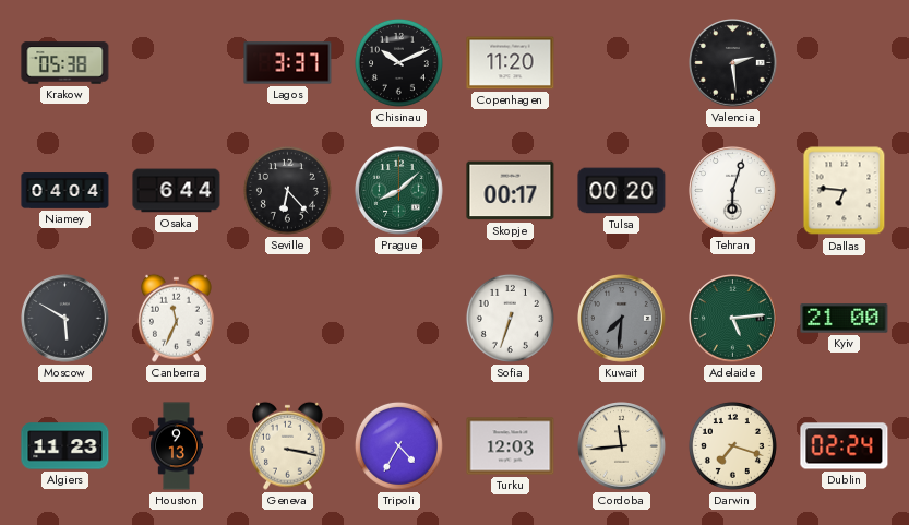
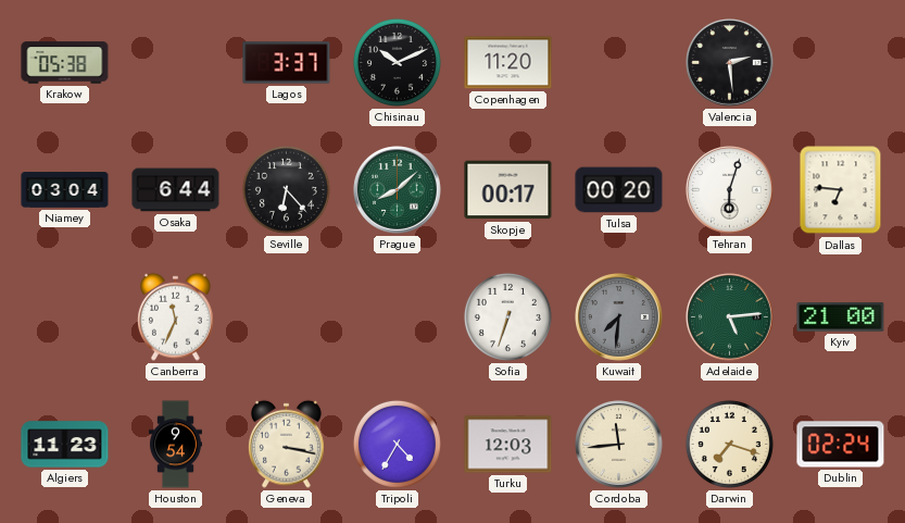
Niamey: 04:04 -> 03:04
Moscow: 5:50 -> none
Houston: 9:13 -> 9:54
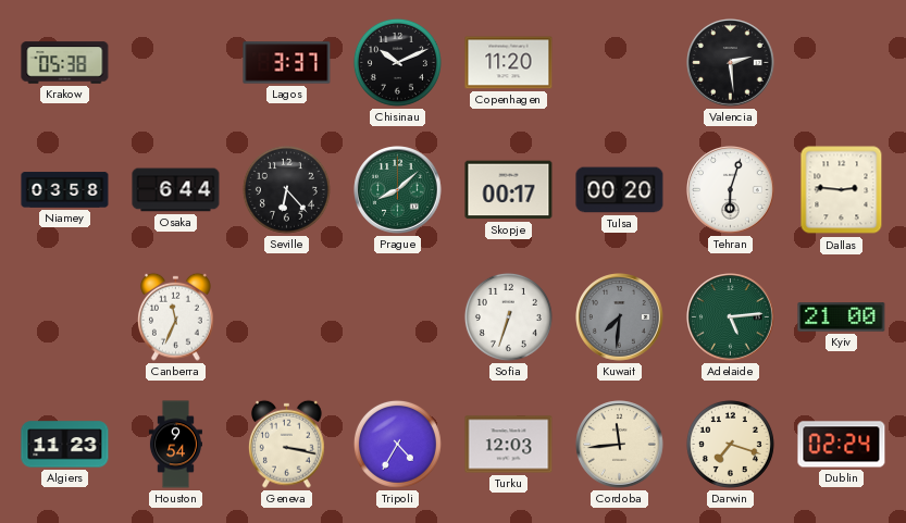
Niamey: 03:04 -> 03:58
Dallas: 6:46 -> 2:46
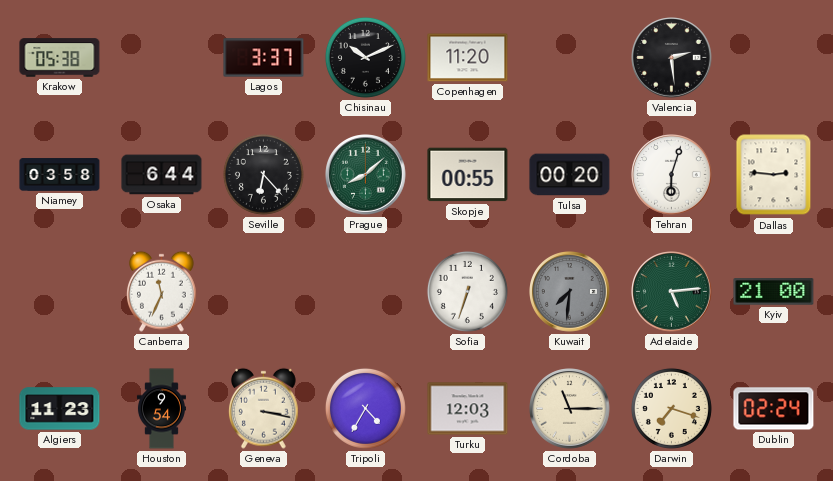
Skopje: 00:17 -> 00:55
Cordoba: 11:44 -> 11:15
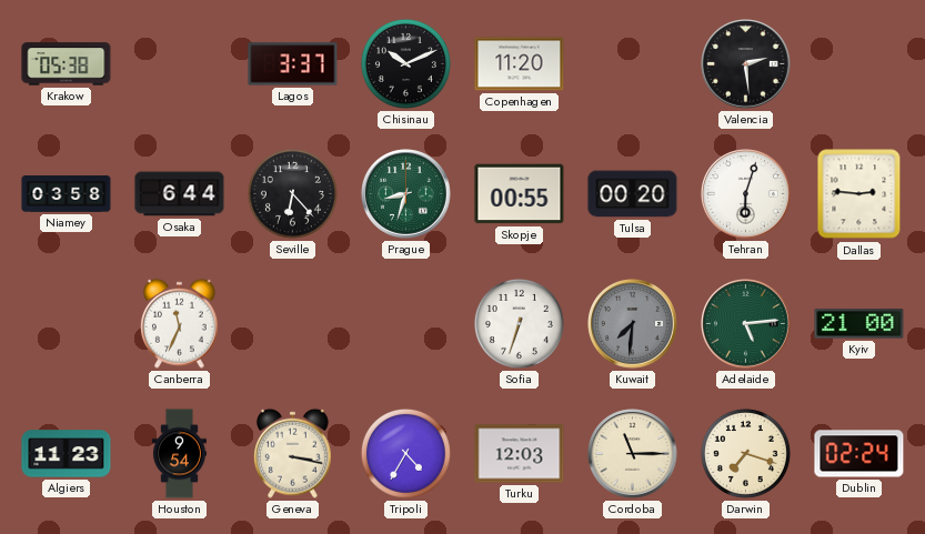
Prague: 8:08 -> 8:33
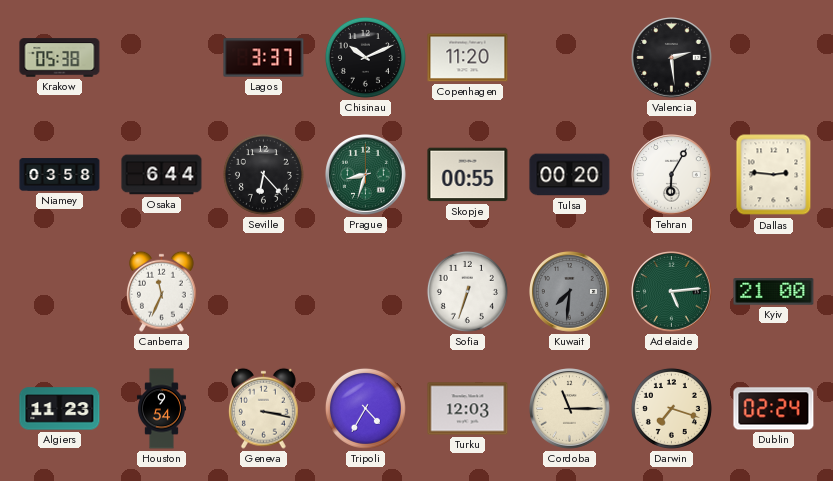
Tehran: 6:03 -> 6:05
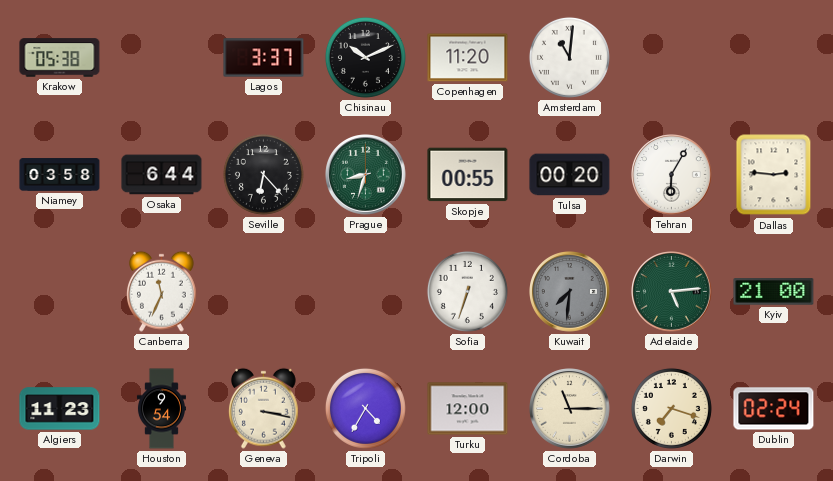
Amsterdam: none -> 11:01
Valencia: 2:29 -> none
Turku: 12:03 -> 12:00
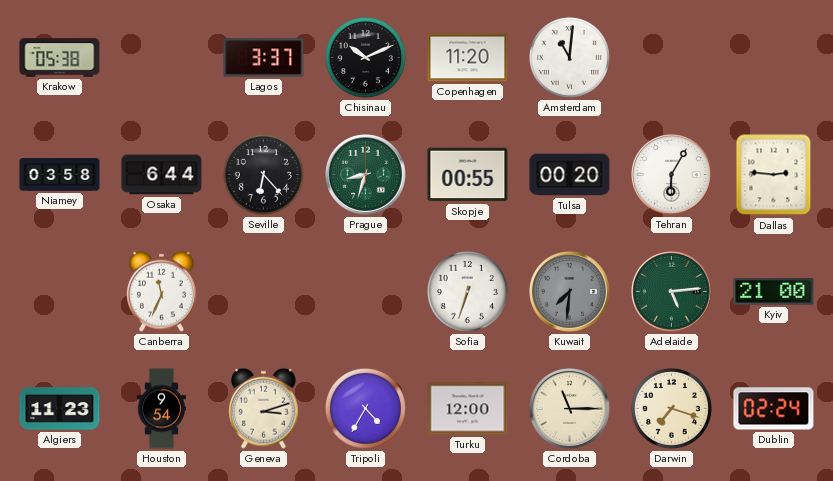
Geneva: 3:17 -> 3:12
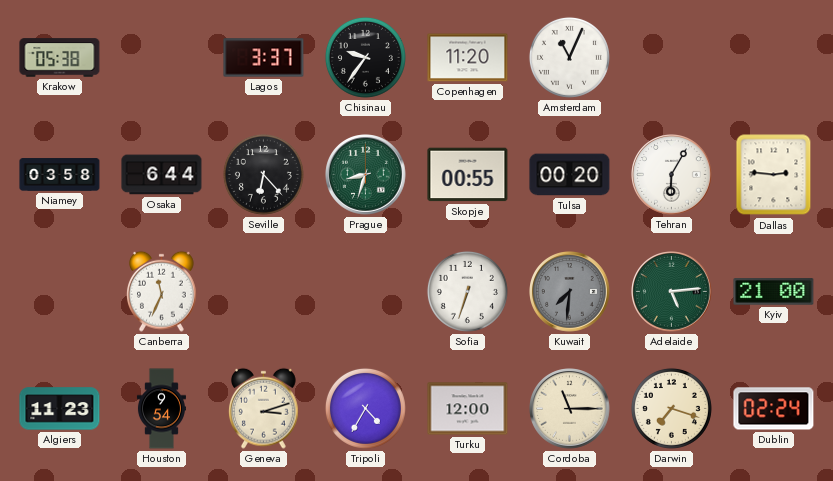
Chisinau: 10:11 -> 9:36
Amsterdam: 11:01 -> 11:04
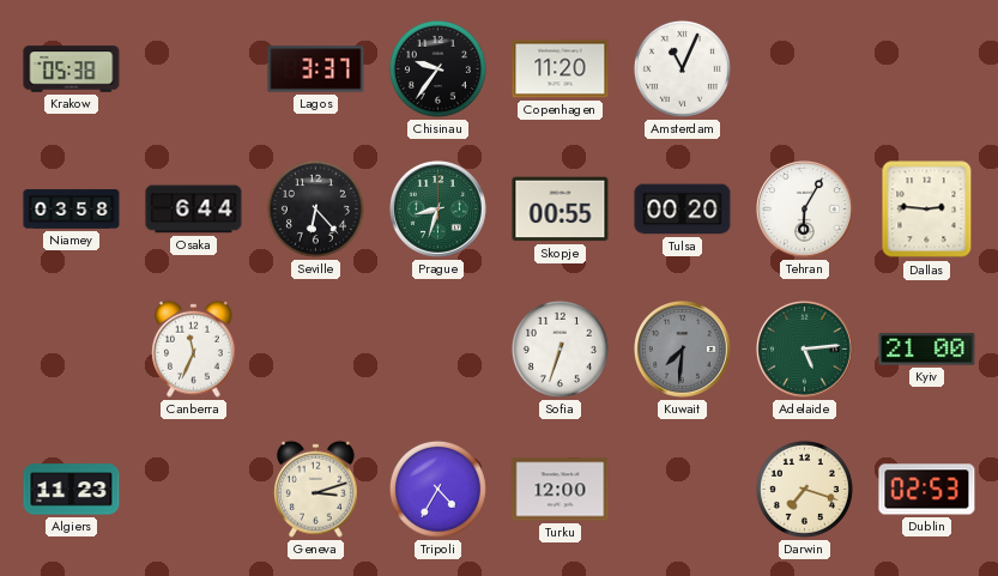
Houston: 9:54 -> none
Cordoba: 11:15 -> none
Dublin: 02:24 -> 02:53
